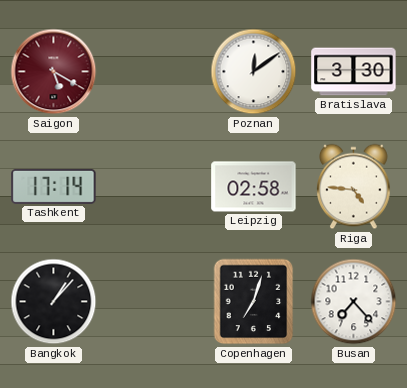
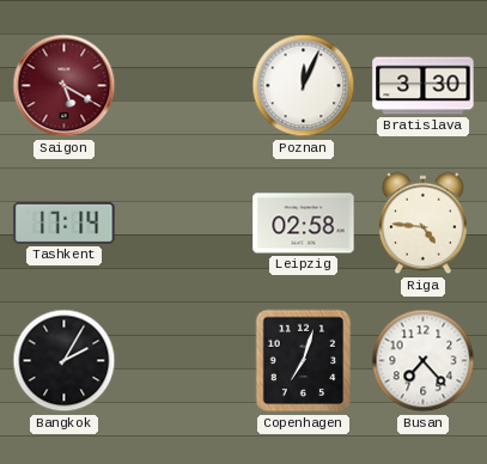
Poznan: 12:09 -> 12:04
Bangkok: 1:07 -> 2:05
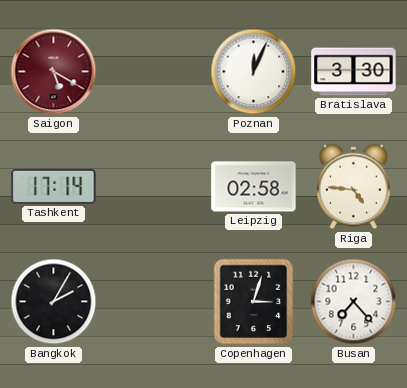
Copenhagen: 7:03 -> 3:03
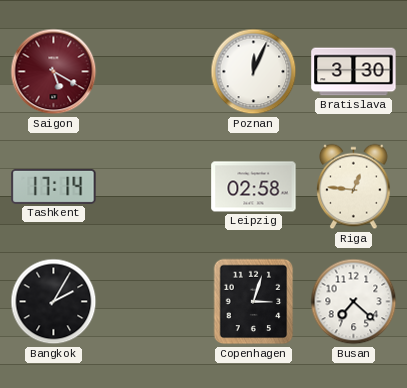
Riga: 4:46 -> 12:46
Busan: 7:23 -> 7:22
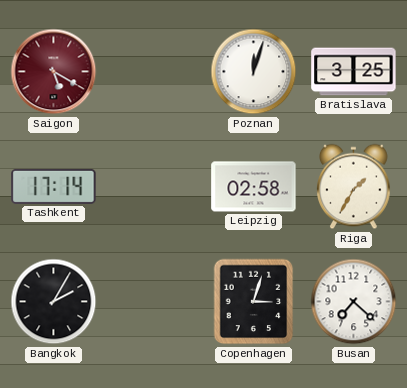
Poznan: 12:04 -> 12:03
Bratislava: 3:30 -> 3:25
Riga: 12:46 -> 1:35
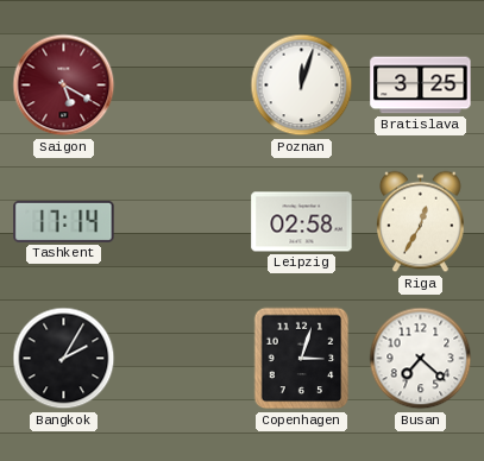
Riga: 1:35 -> 12:35
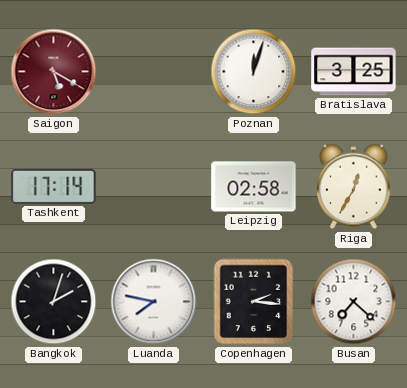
Bangkok: 2:05 -> 2:03
Luanda: none -> 7:47
Copenhagen: 3:03 -> 2:16
